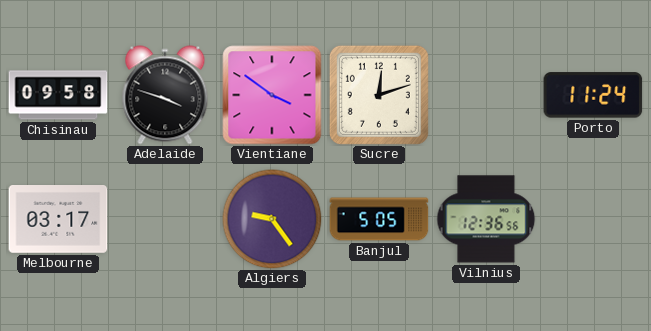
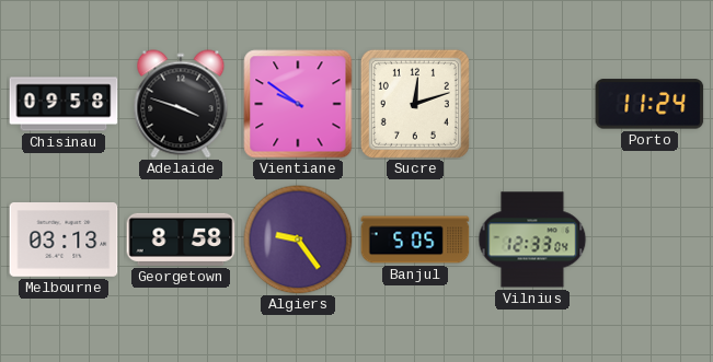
Vientiane: 3:51 -> 9:51
Melbourne: 03:17 -> 03:13
Georgetown: none -> 8:58
Vilnius: 12:36 -> 12:33
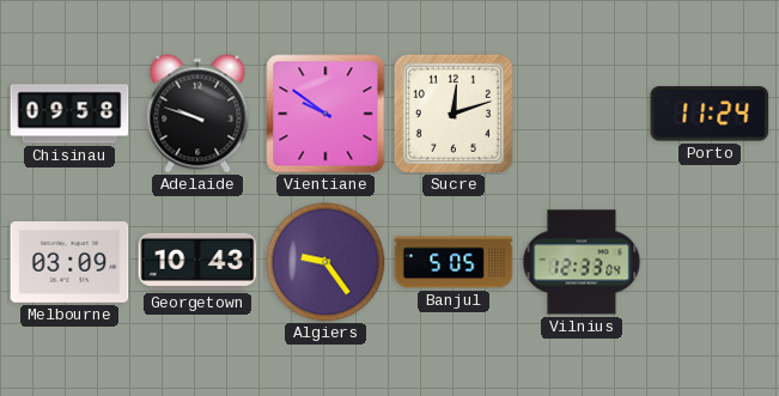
Adelaide: 3:48 -> 9:48
Melbourne: 03:13 -> 03:09
Georgetown: 8:58 -> 10:43
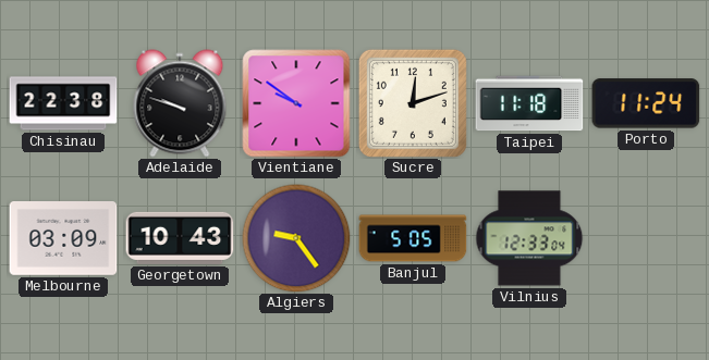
Chisinau: 09:58 -> 22:38
Taipei: none -> 11:18
